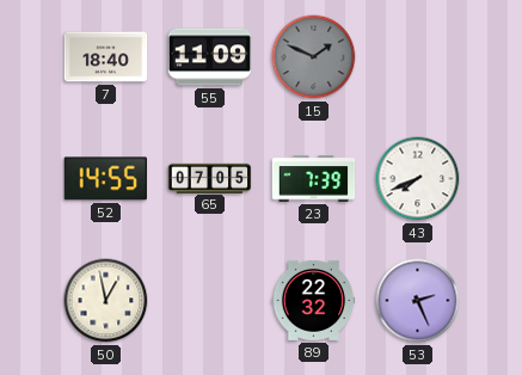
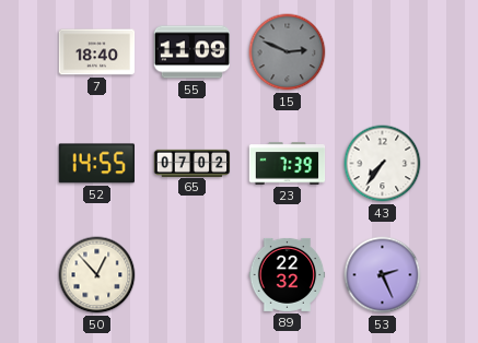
15: 1:49 -> 2:49
65: 07:05 -> 07:02
43: 7:41 -> 7:36
50: 12:58 -> 12:53
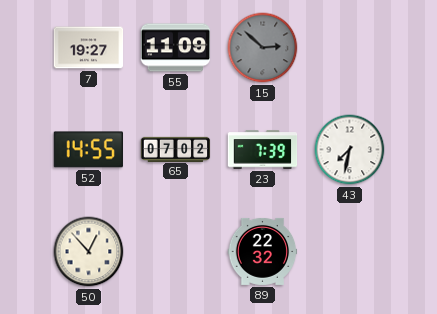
7: 18:40 -> 19:27
15: 2:49 -> 2:52
43: 7:36 -> 7:32
53: 2:26 -> none
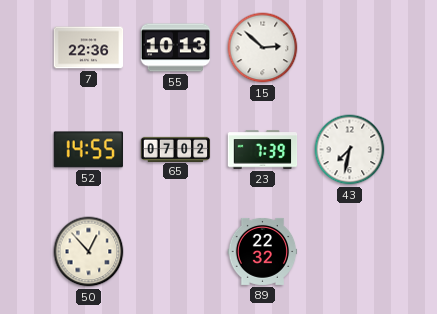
7: 19:27 -> 22:36
55: 11:09 -> 10:13
15 dial: grey -> white
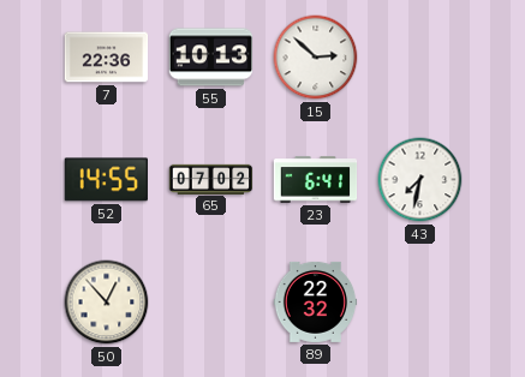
23: 7:39 -> 6:41
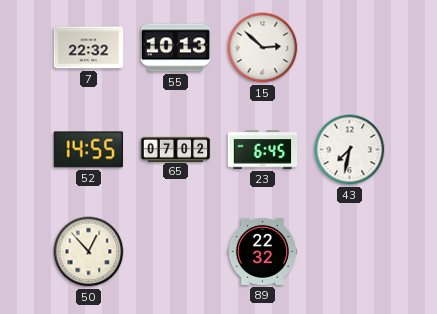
7: 22:36 -> 22:32
23: 6:41 -> 6:45
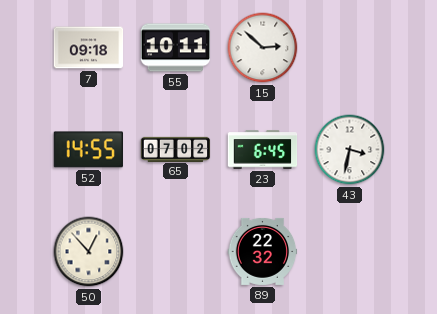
7: 22:32 -> 09:18
55: 10:13 -> 10:11
43: 7:32 -> 3:32
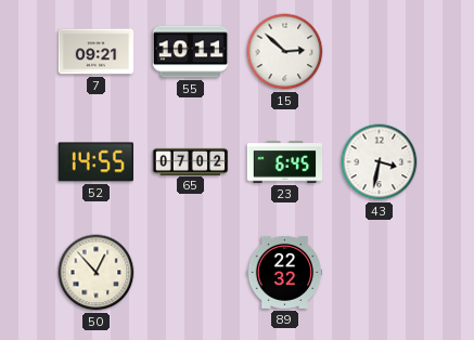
7: 09:18 -> 09:21
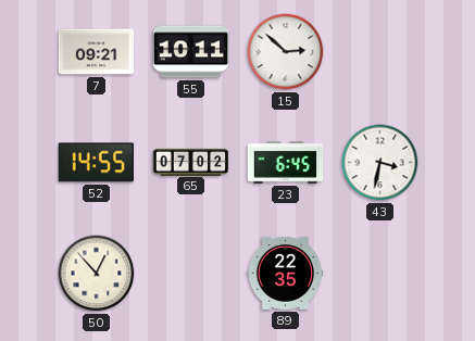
89: 22:32 -> 22:35
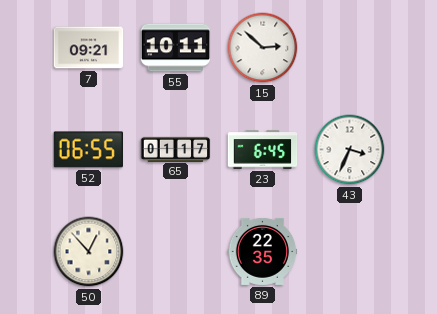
52: 14:55 -> 06:55
65: 07:02 -> 01:17
43: 3:32 -> 3:34
